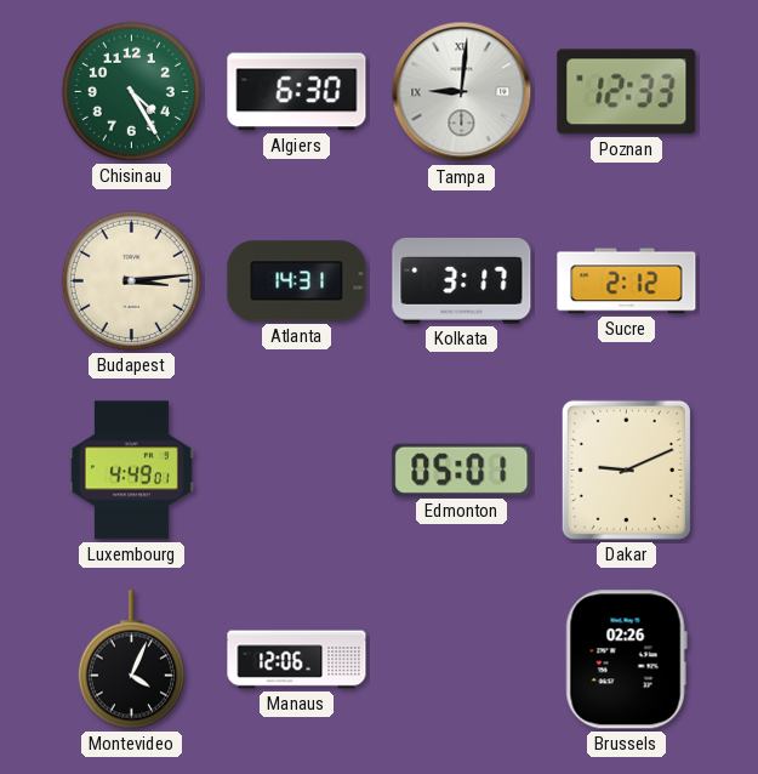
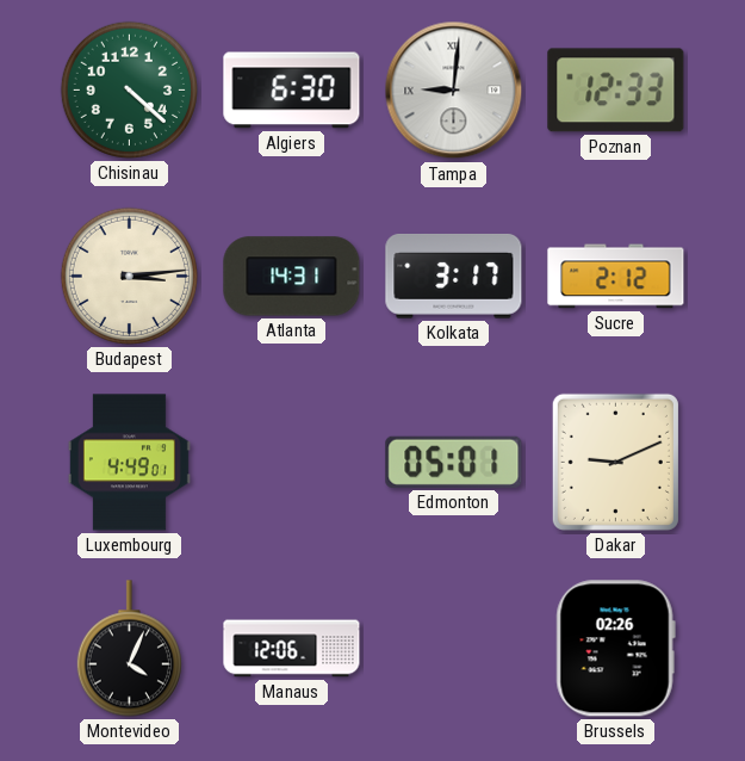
Chisinau: 4:25 -> 4:22
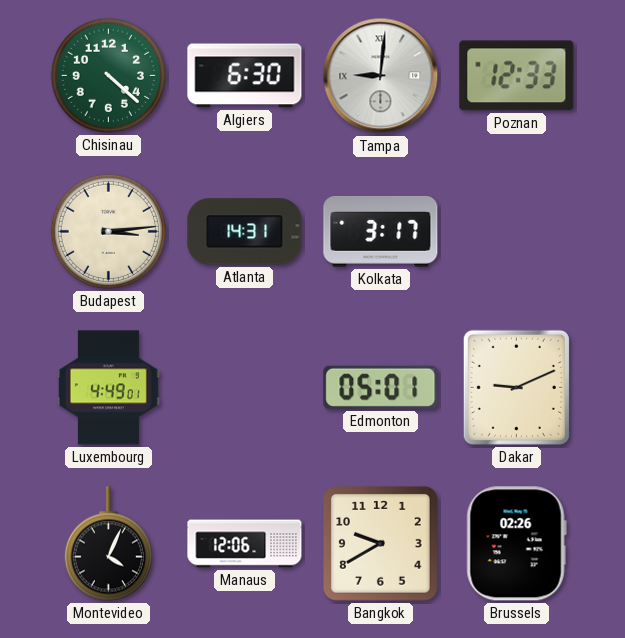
Sucre: 2:12 -> none
Bangkok: none -> 9:40
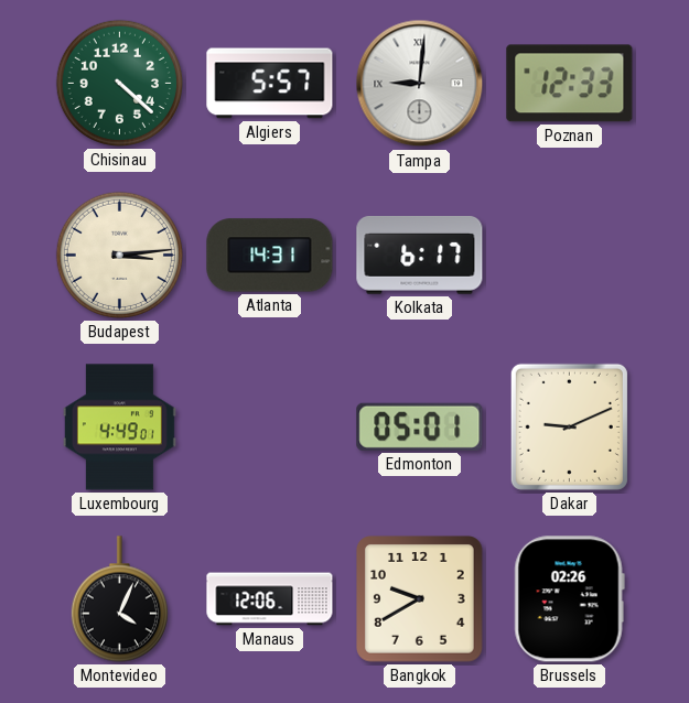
Algiers: 6:30 -> 5:57
Kolkata: 3:17 -> 6:17
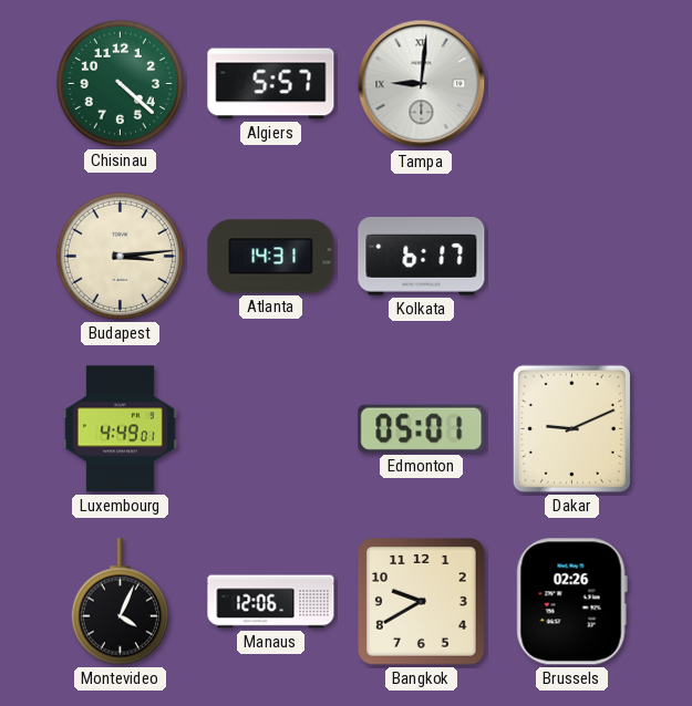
Poznan: 12:33 -> none
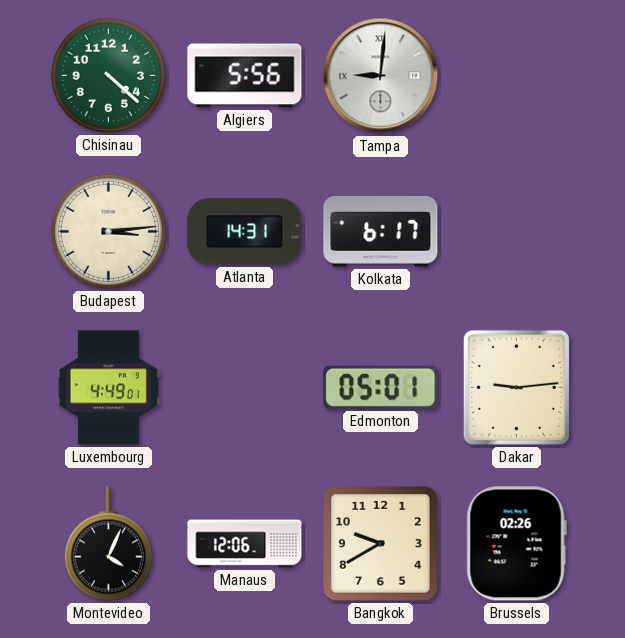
Algiers: 5:57 -> 5:56
Dakar: 9:11 -> 9:14
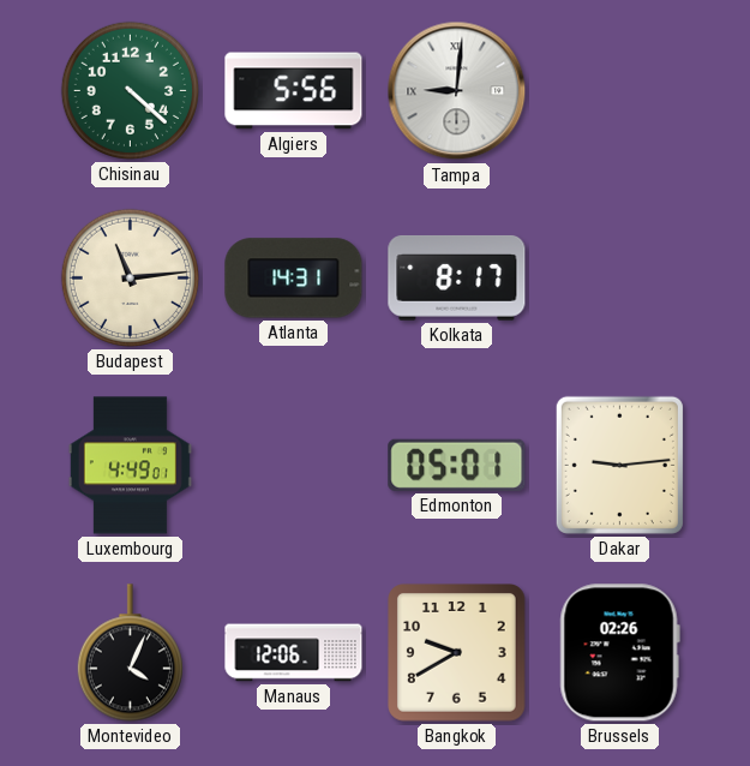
Budapest: 3:14 -> 11:14
Kolkata: 6:17 -> 8:17
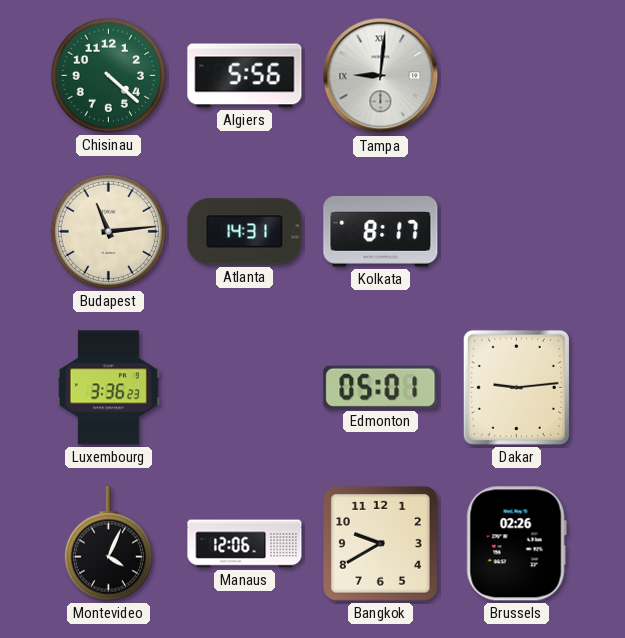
Luxembourg: 4:49 -> 3:36
